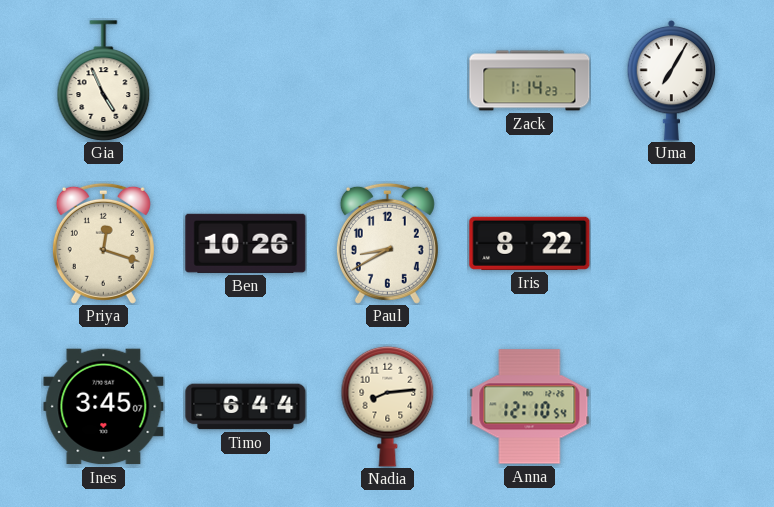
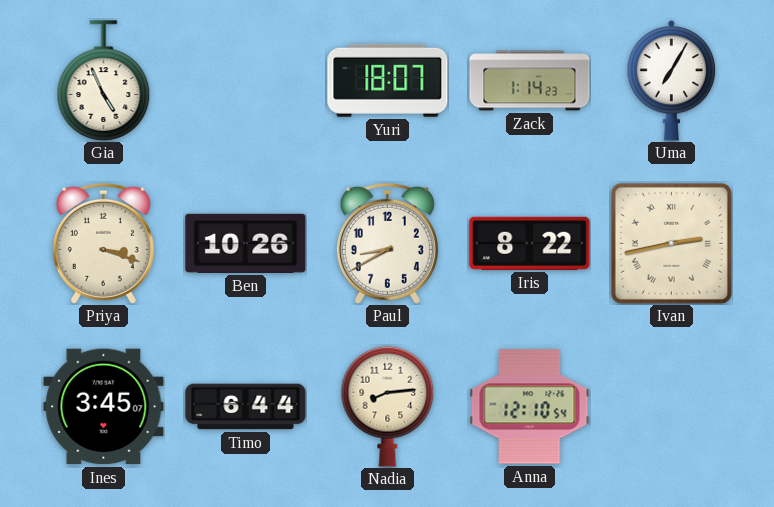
Yuri: none -> 18:07
Priya: 12:18 -> 3:18
Ivan: none -> 2:43
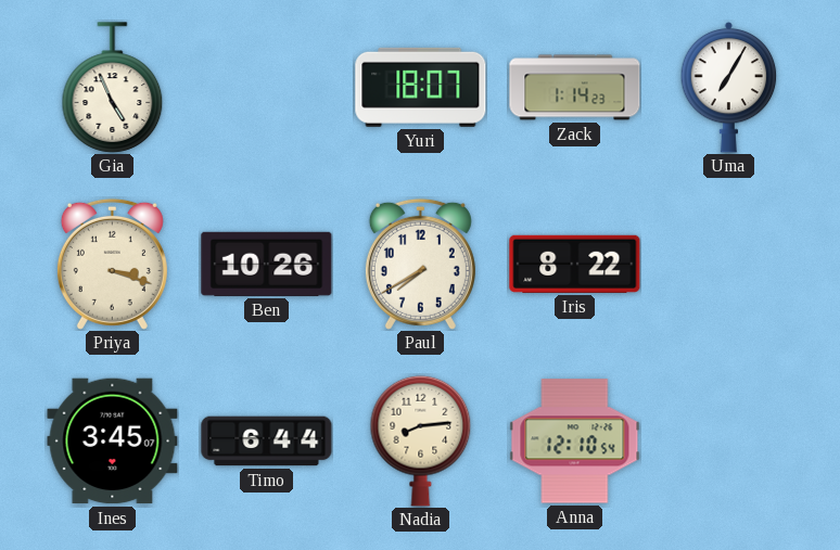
Paul: 8:40 -> 7:40
Ivan: 2:43 -> none
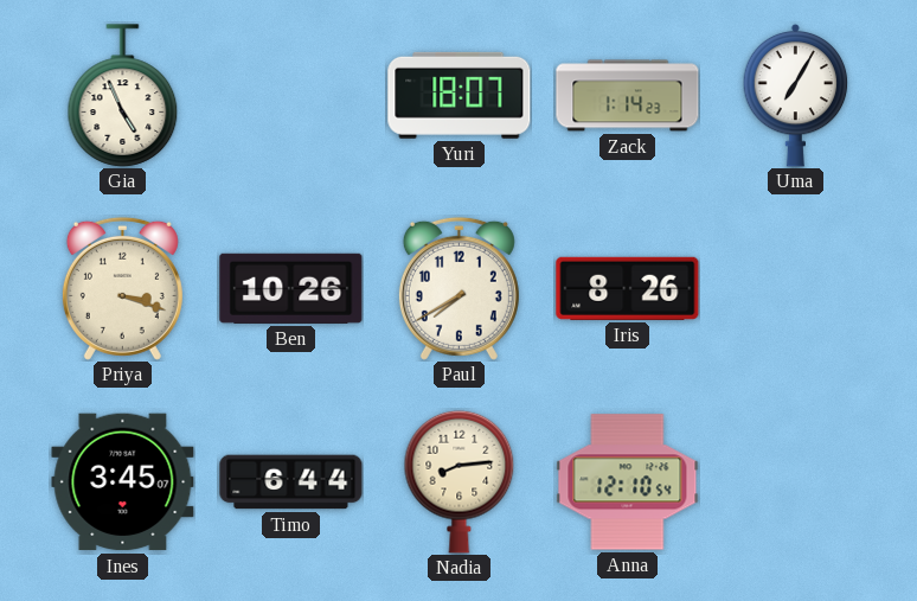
Iris: 8:22 -> 8:26
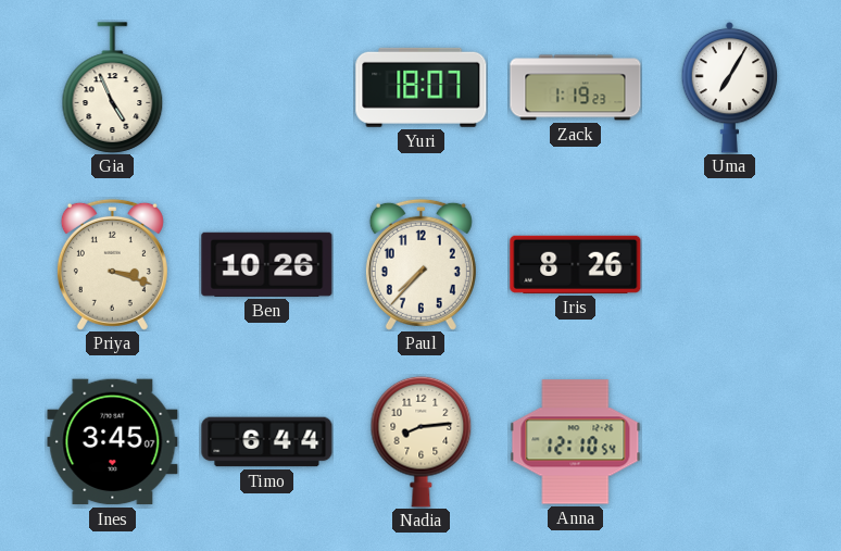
Zack: 1:14 -> 1:19
Paul: 7:40 -> 7:37
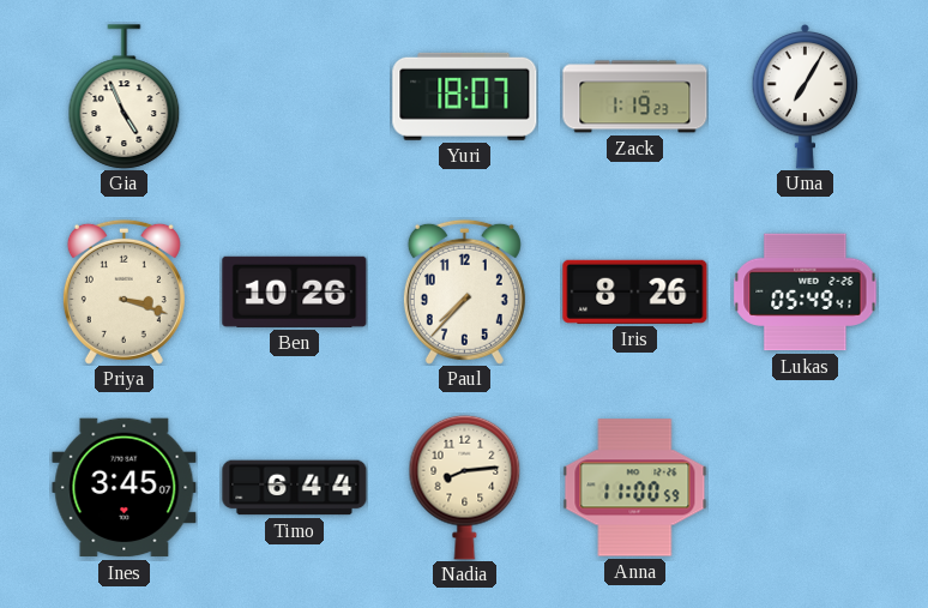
Lukas: none -> 05:49
Anna: 12:10 -> 11:00
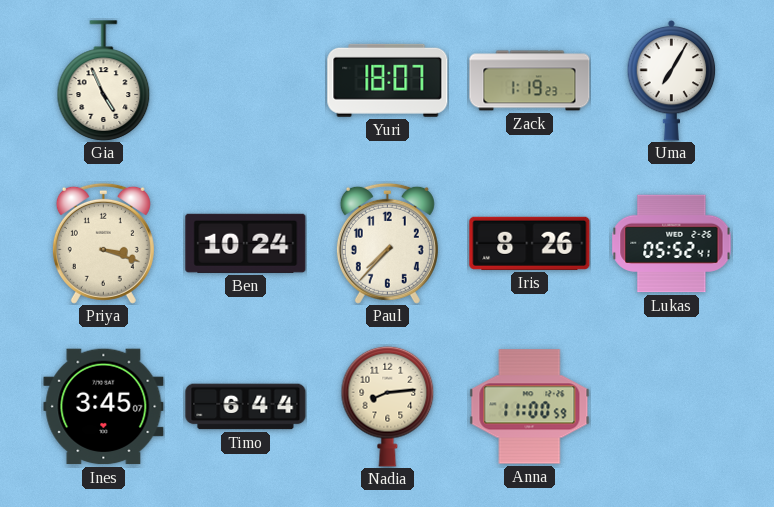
Ben: 10:26 -> 10:24
Lukas: 05:49 -> 05:52
